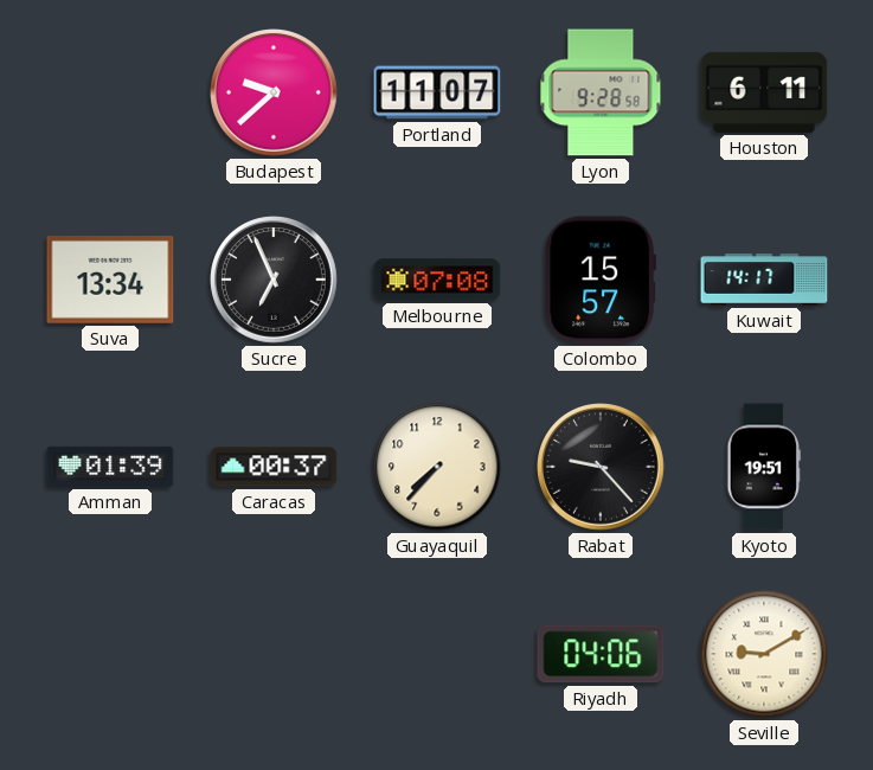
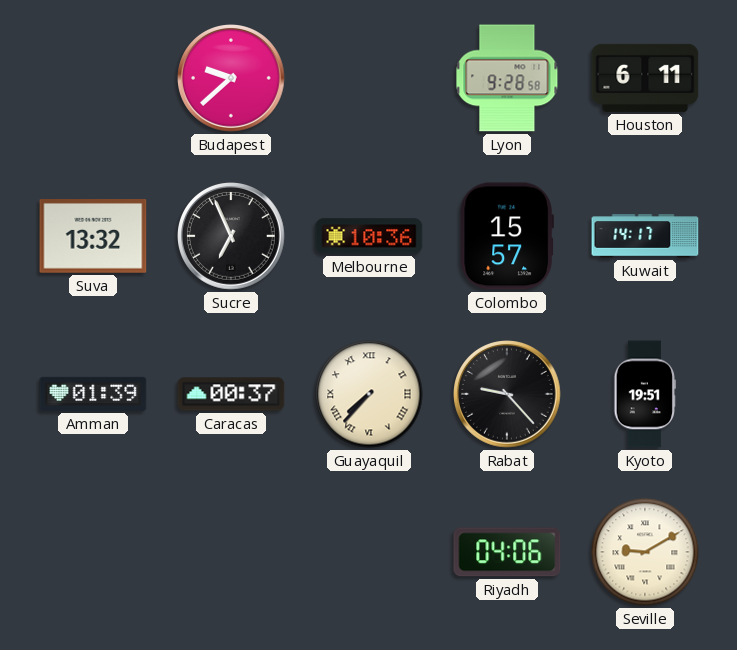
Portland: 11:07 -> none
Suva: 13:34 -> 13:32
Melbourne: 07:08 -> 10:36
Guayaquil numerals: Arabic -> Roman
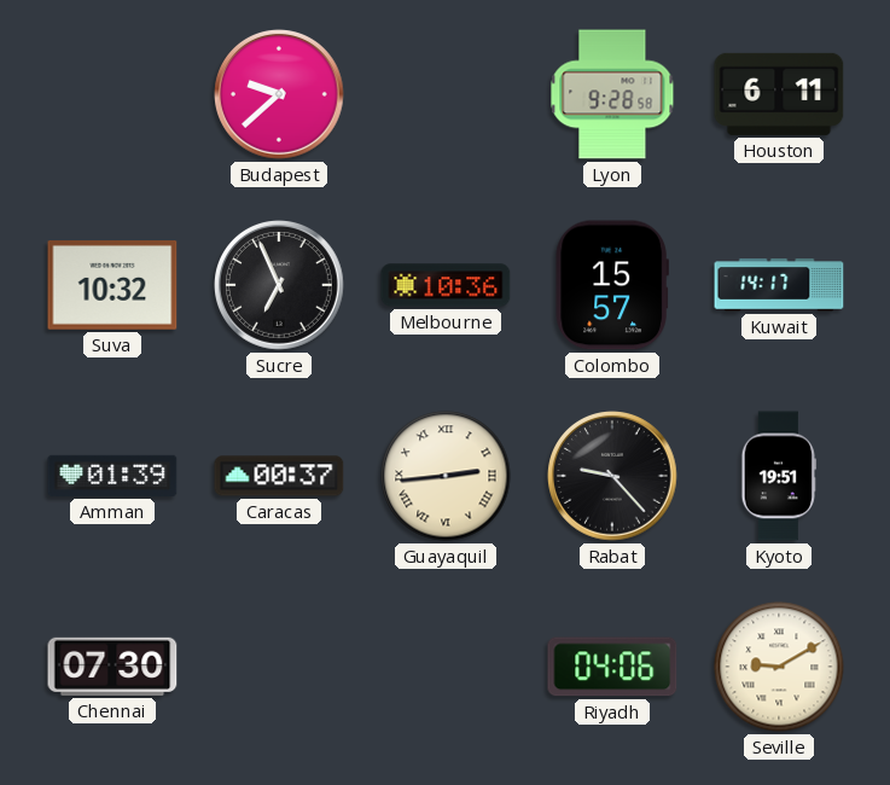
Suva: 13:32 -> 10:32
Guayaquil: 7:37 -> 2:44
Chennai: none -> 07:30
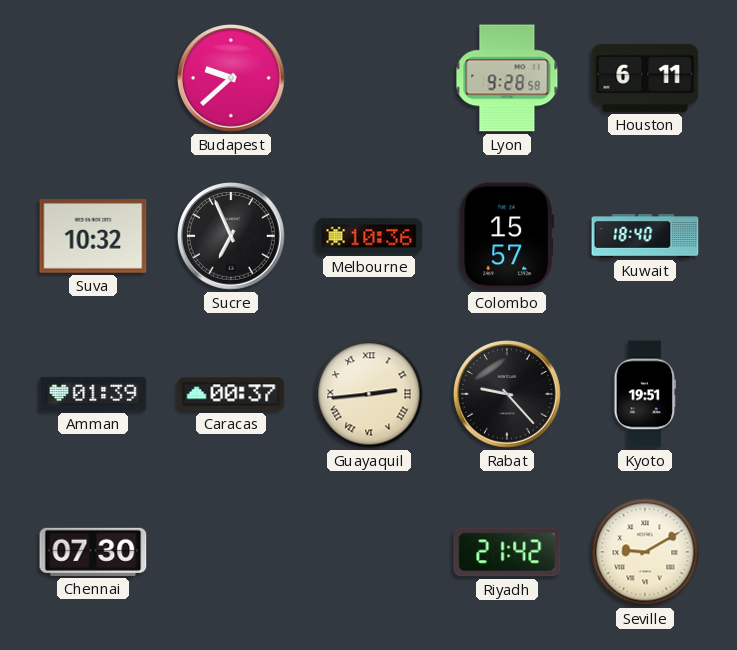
Kuwait: 14:17 -> 18:40
Riyadh: 04:06 -> 21:42
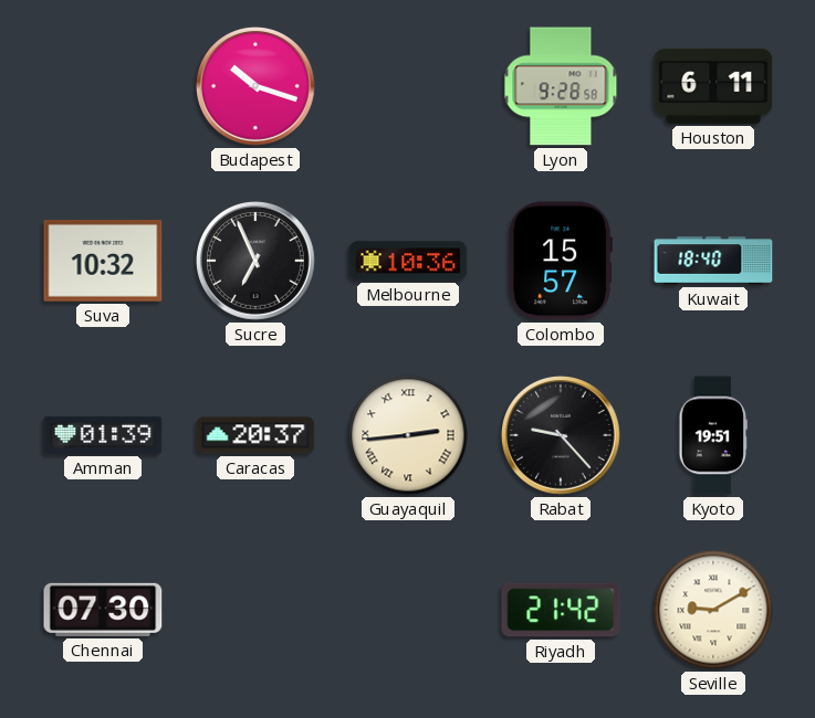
Budapest: 9:38 -> 10:18
Caracas: 00:37 -> 20:37
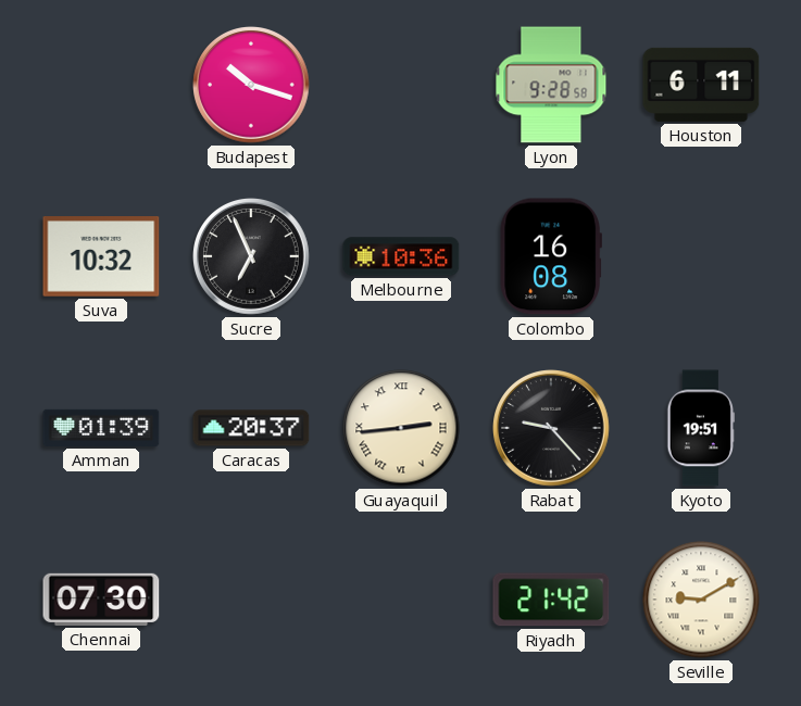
Colombo: 15:57 -> 16:08
Kuwait: 18:40 -> none
